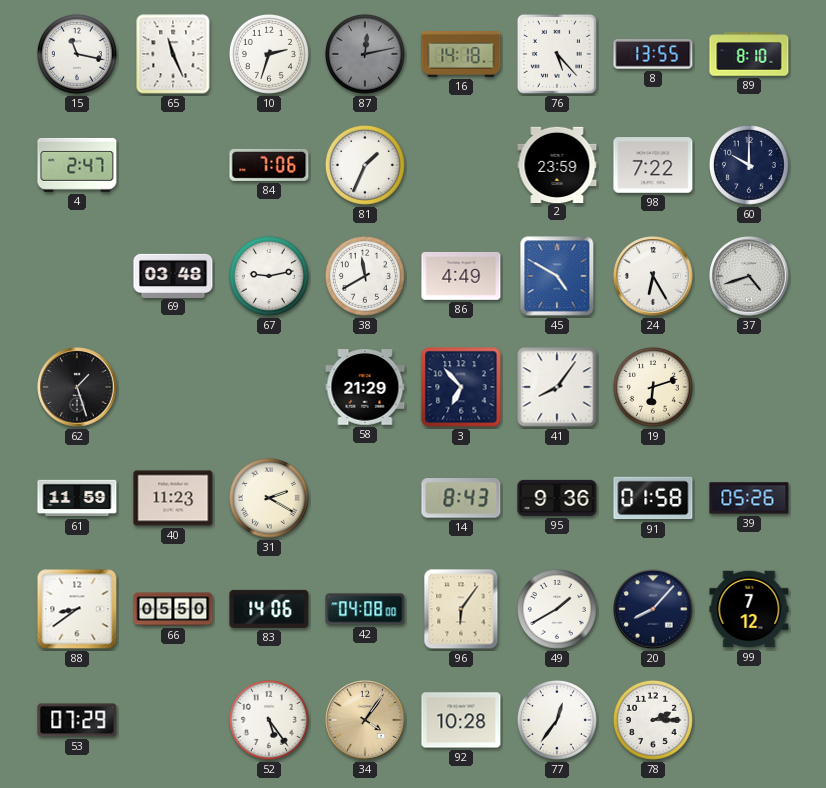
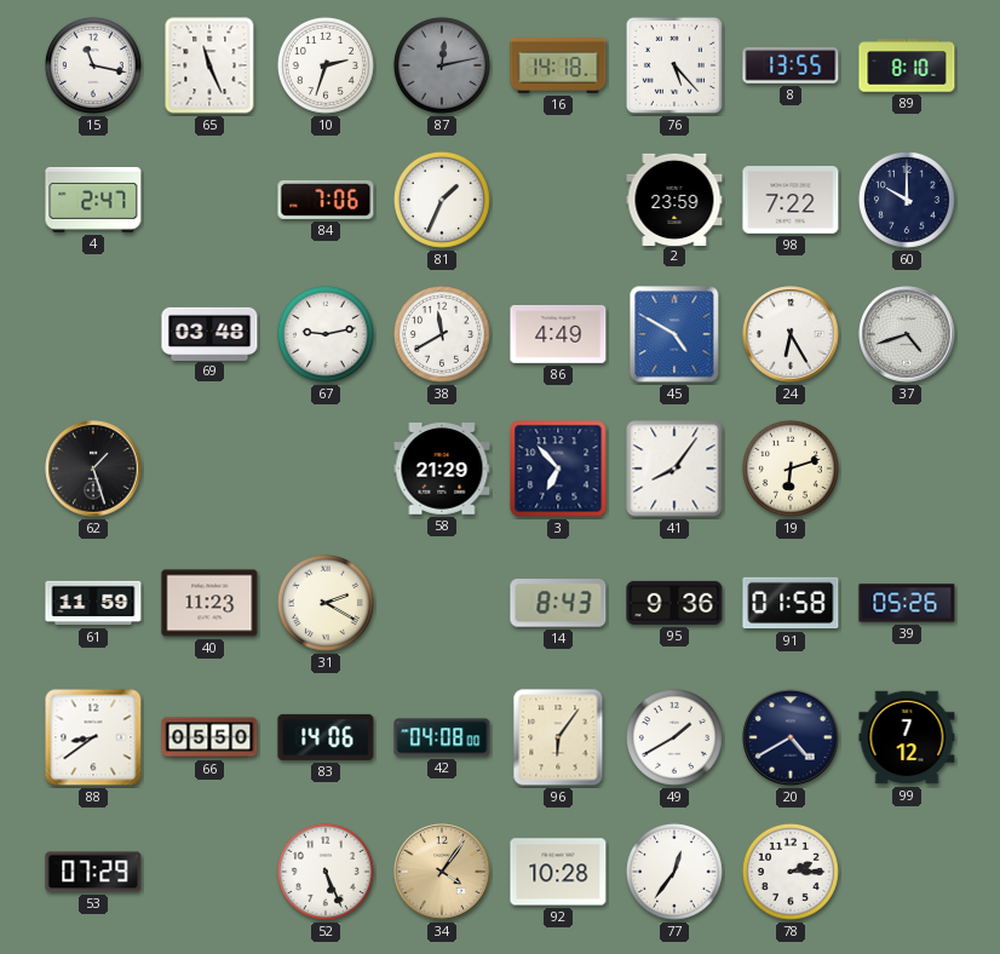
20: 8:07 -> 4:40
52: 5:24 -> 5:26
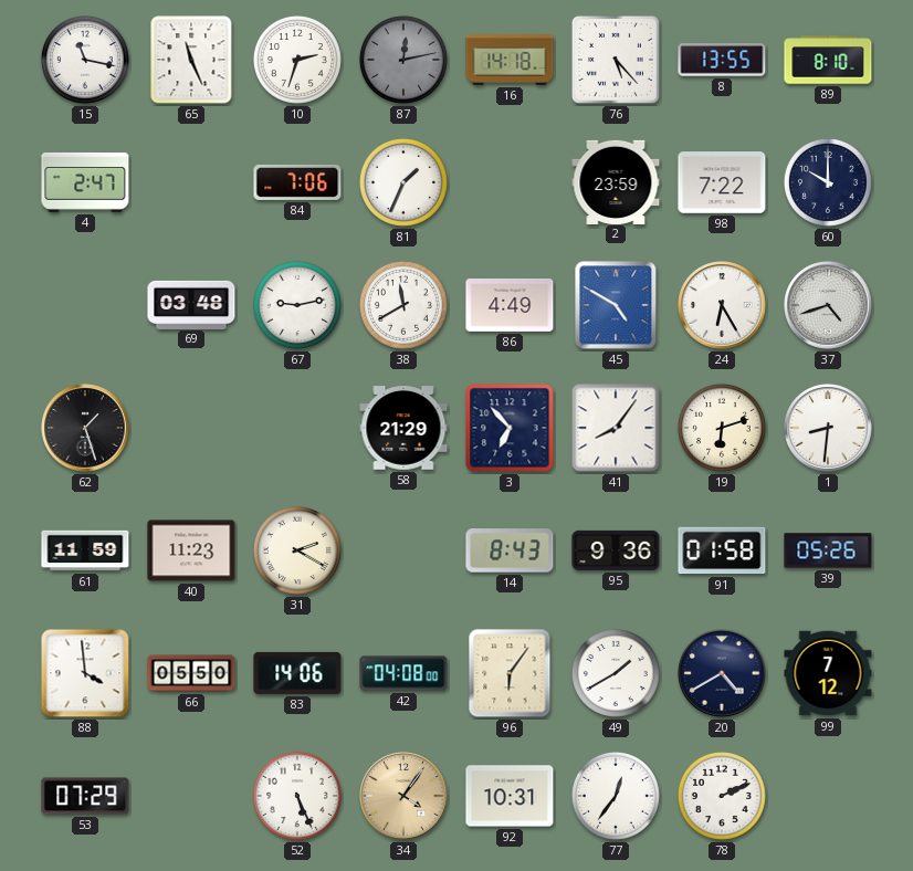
1: none -> 8:31
88: 8:39 -> 3:59
92: 10:28 -> 10:31
78: 2:15 -> 2:11
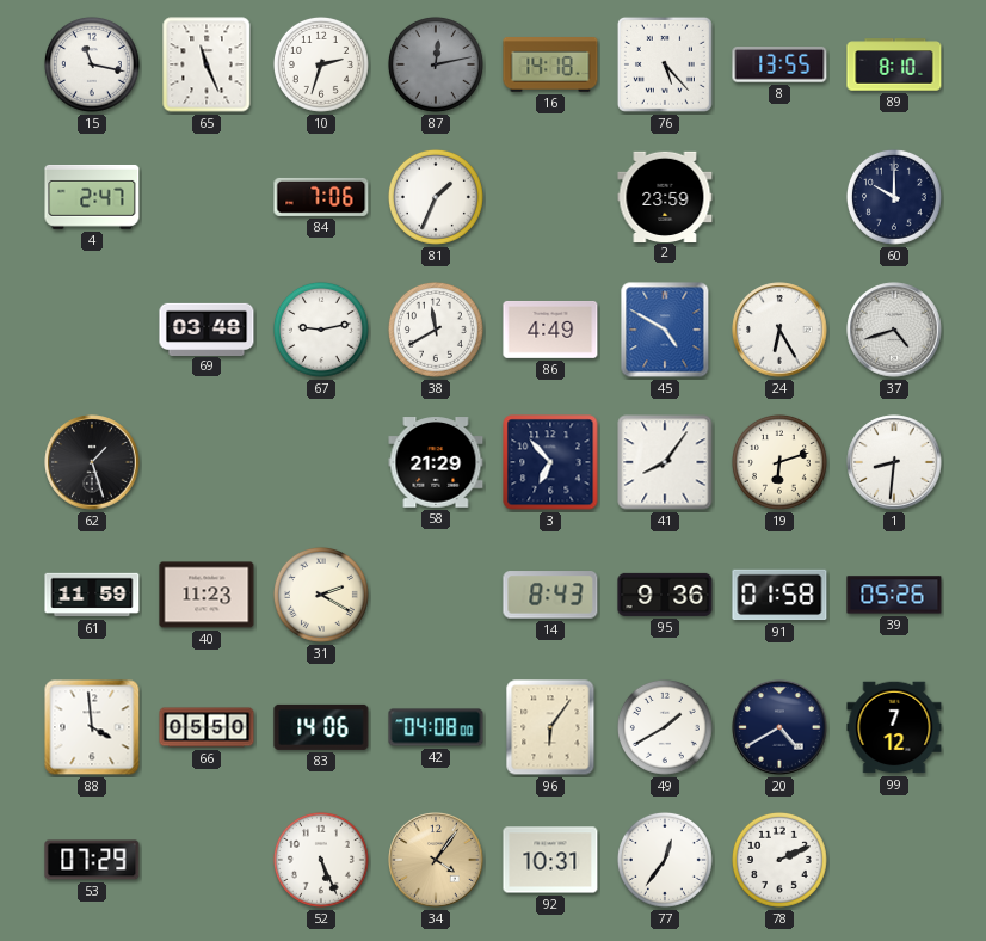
98: 7:22 -> none
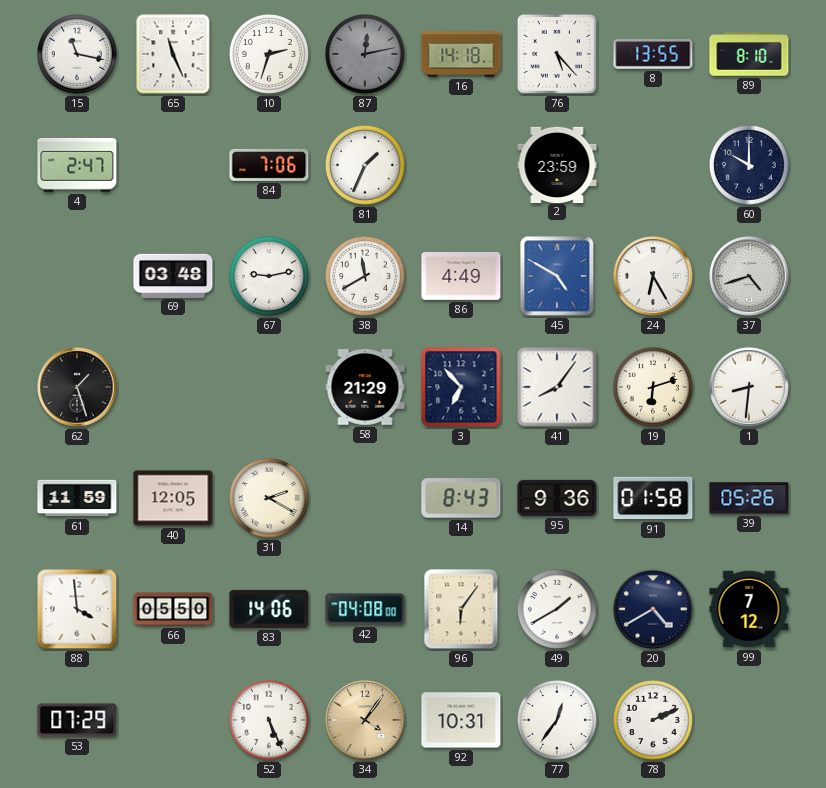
40: 11:23 -> 12:05
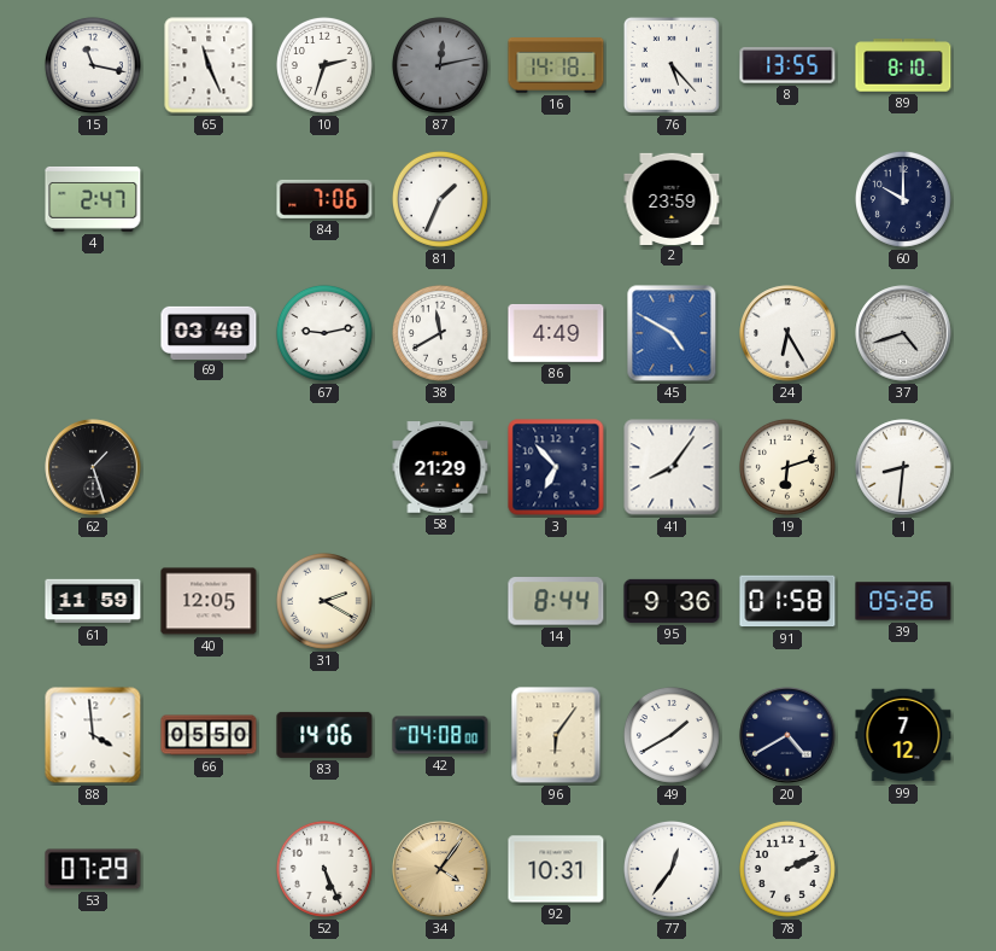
14: 8:43 -> 8:44
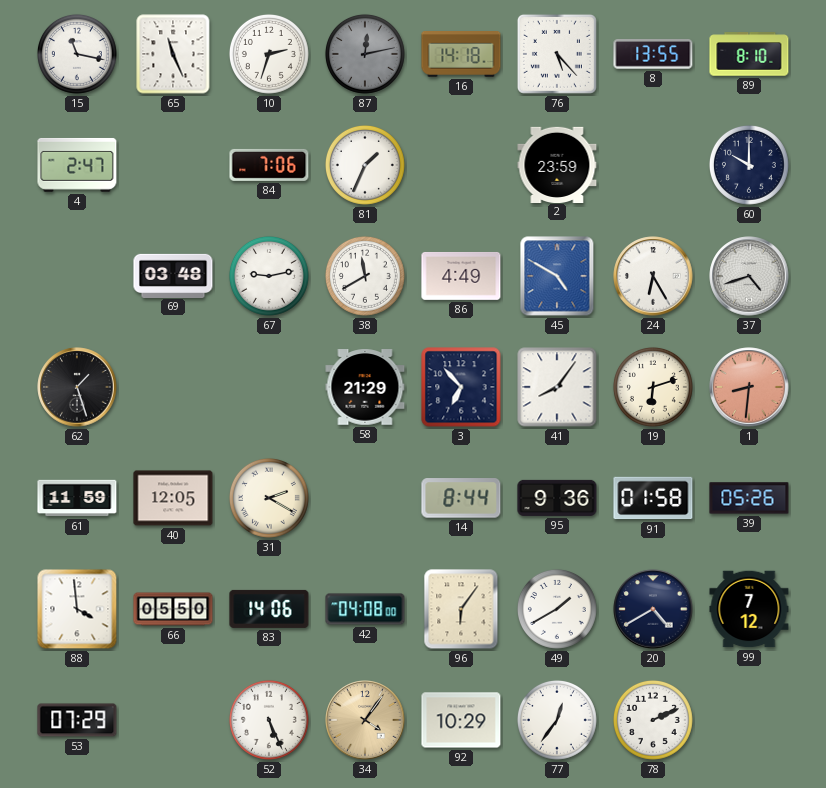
1 dial: white -> salmon
92: 10:31 -> 10:29
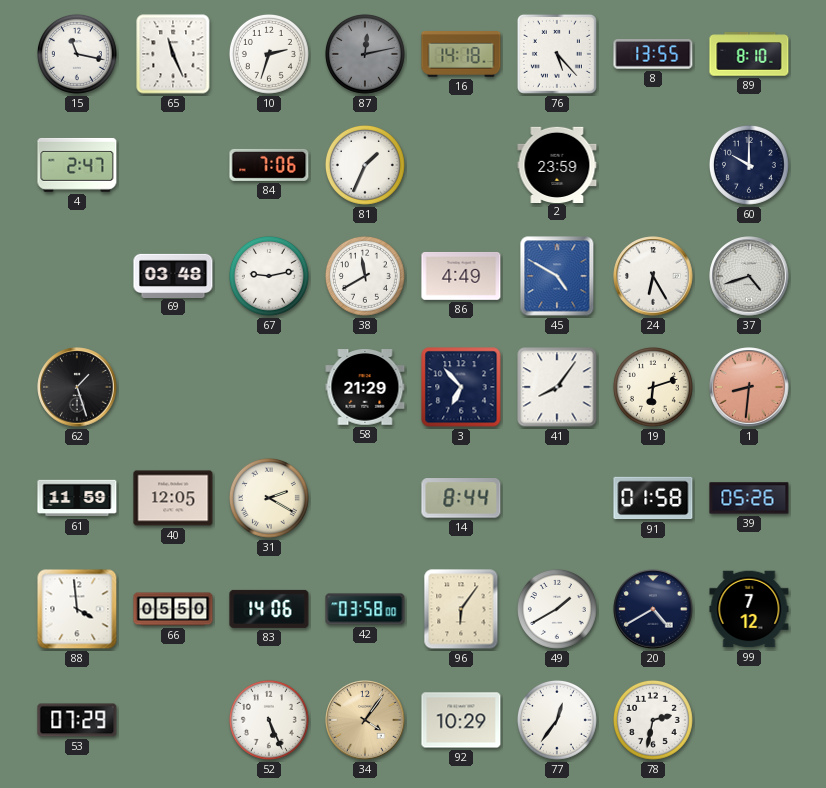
95: 9:36 -> none
42: 04:08 -> 03:58
78: 2:11 -> 2:32
